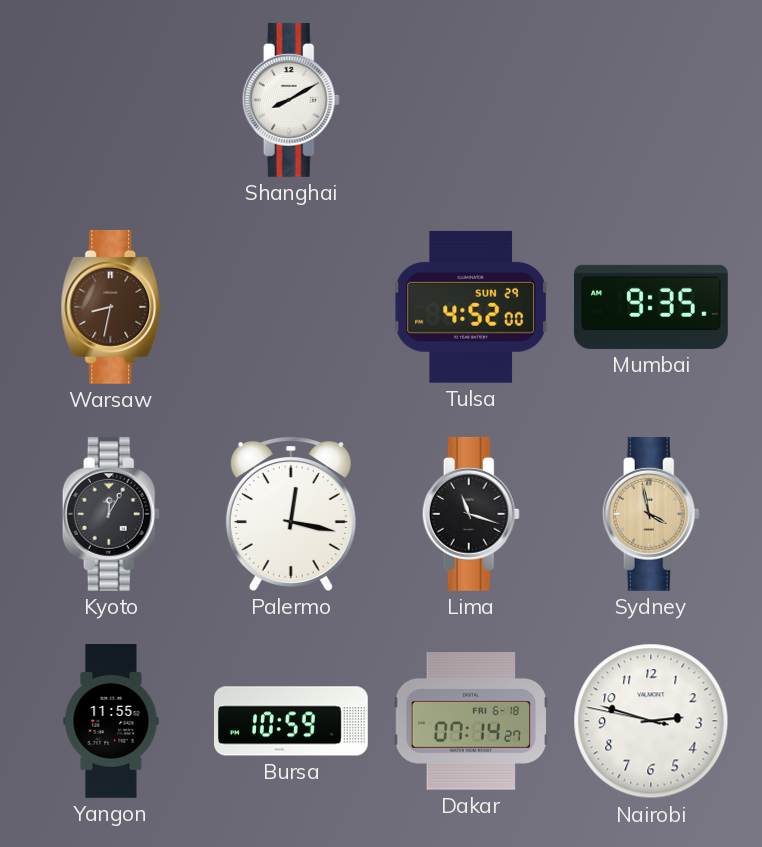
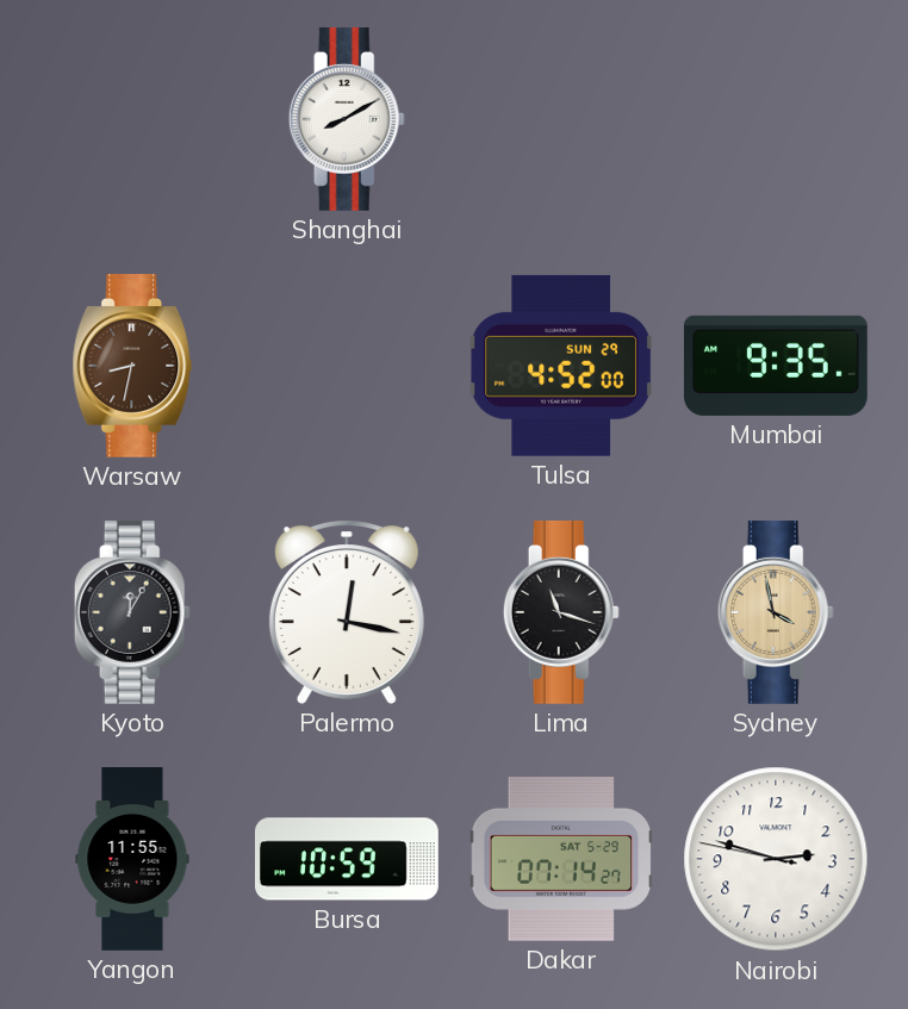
Dakar date: FRI 6-18 -> SAT 5-29
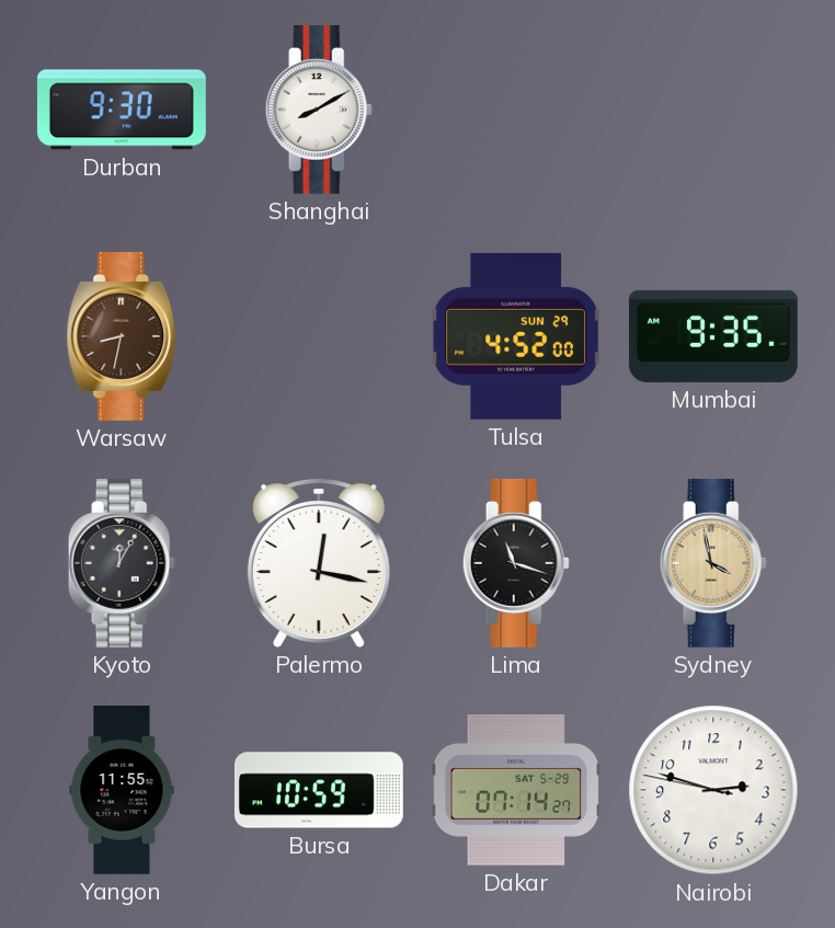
Durban: none -> 9:30
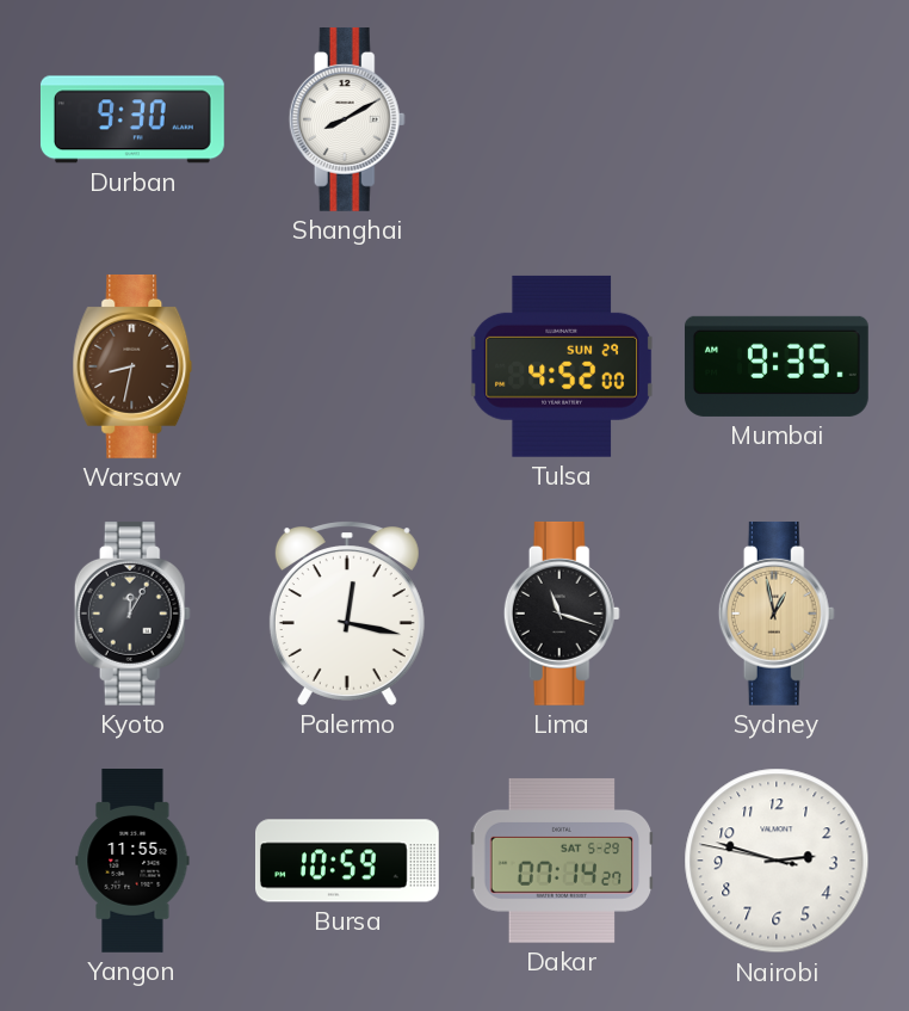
Sydney: 3:58 -> 12:58
